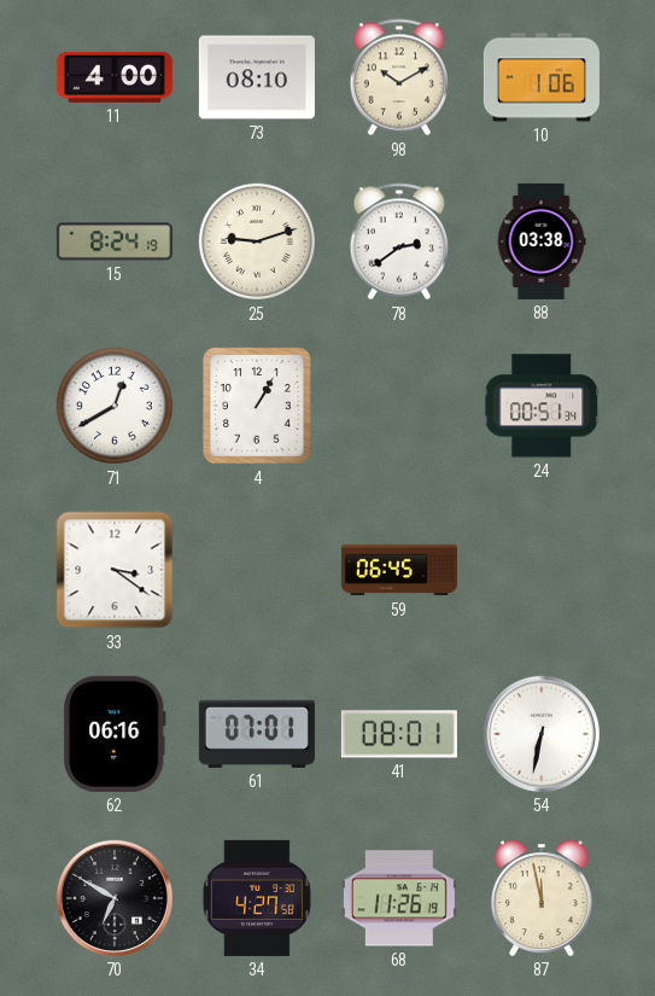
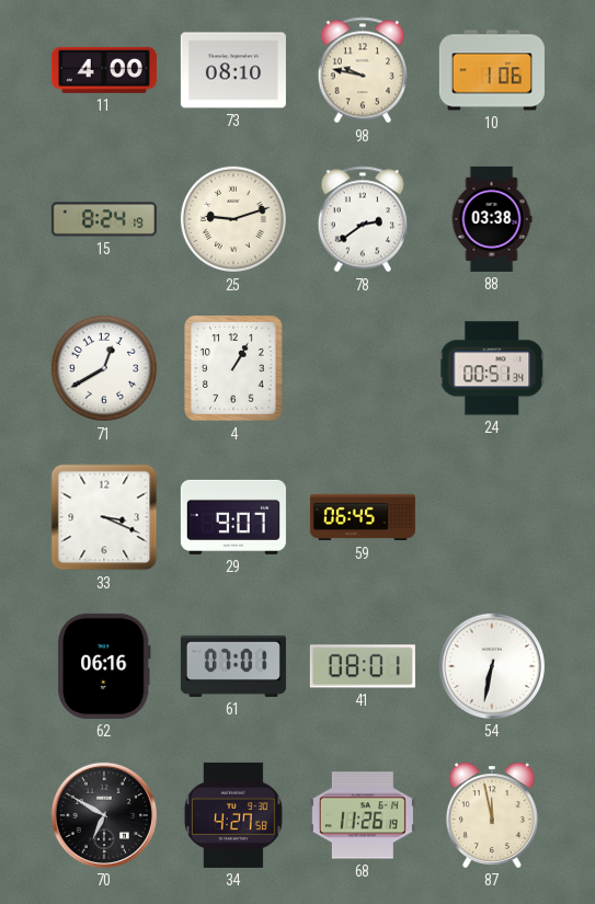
98: 10:10 -> 9:47
33: 3:21 -> 3:19
29: none -> 9:07
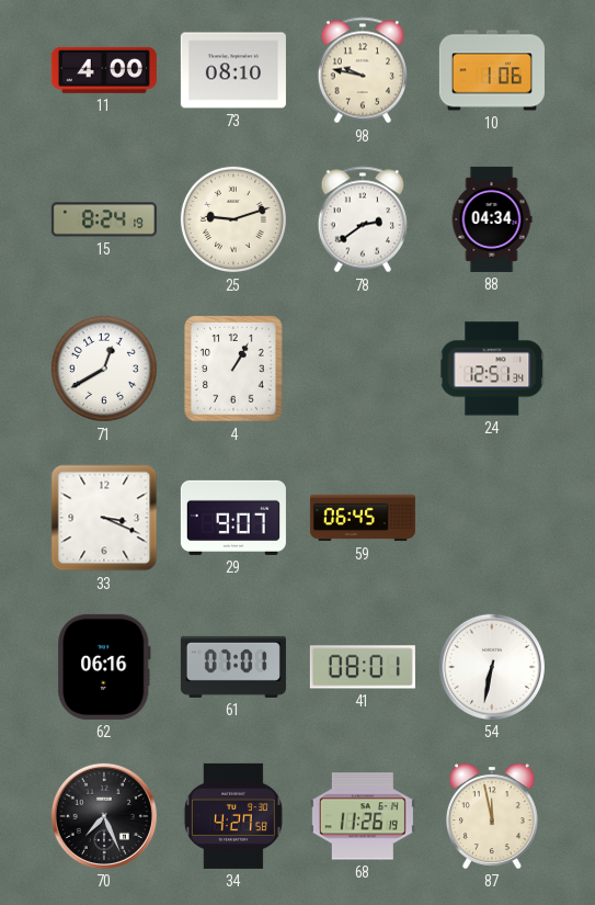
88: 03:38 -> 04:34
24: 00:51 -> 12:51
70: 6:50 -> 7:26
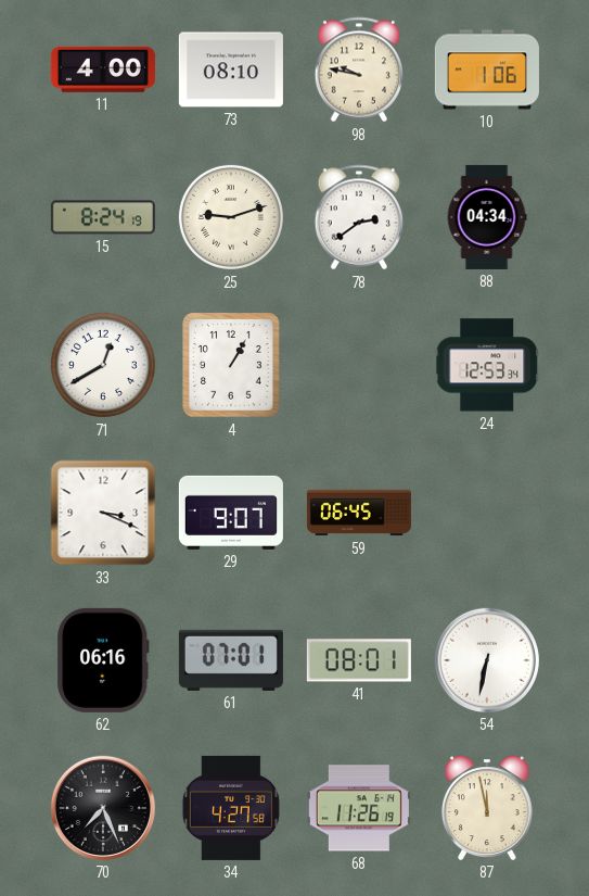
24: 12:51 -> 12:53
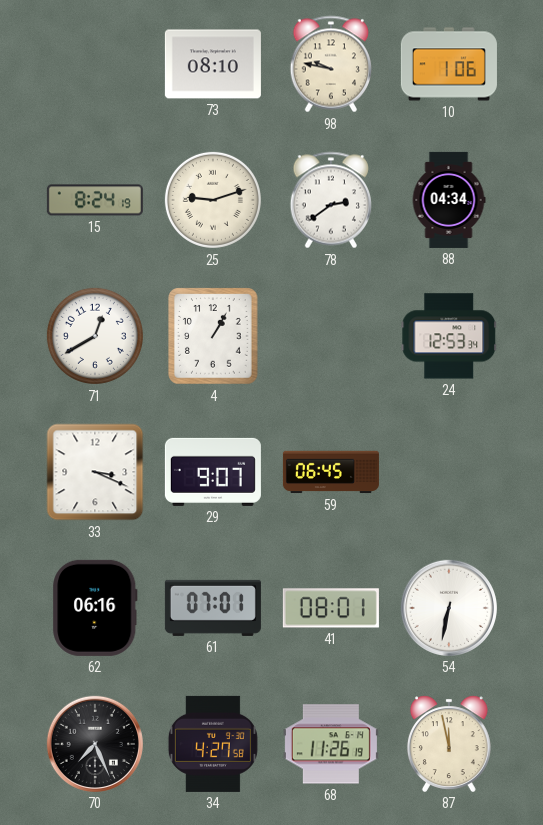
11: 4:00 -> none
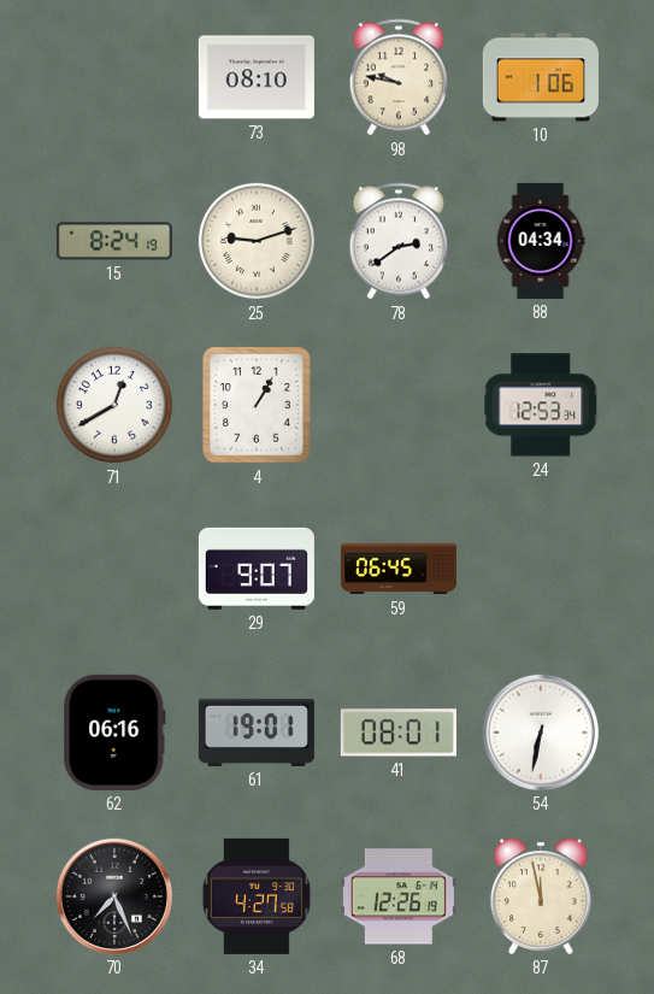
33: 3:19 -> none
61: 07:01 -> 19:01
68: 11:26 -> 12:26
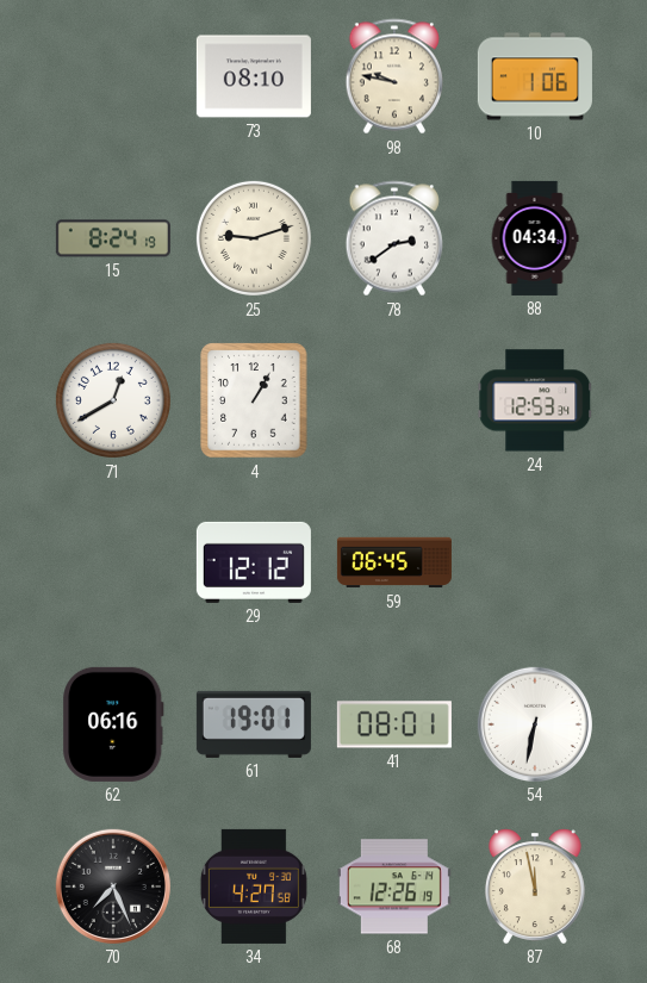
29: 9:07 -> 12:12
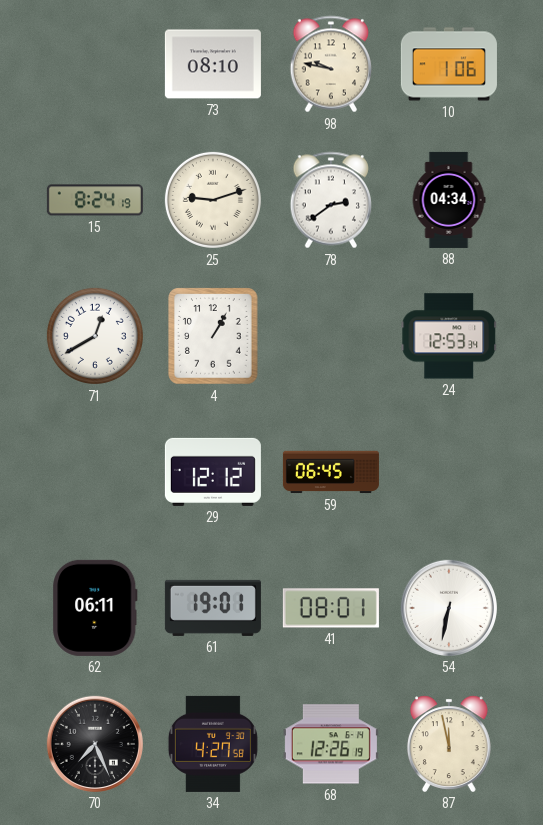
62: 06:16 -> 06:11
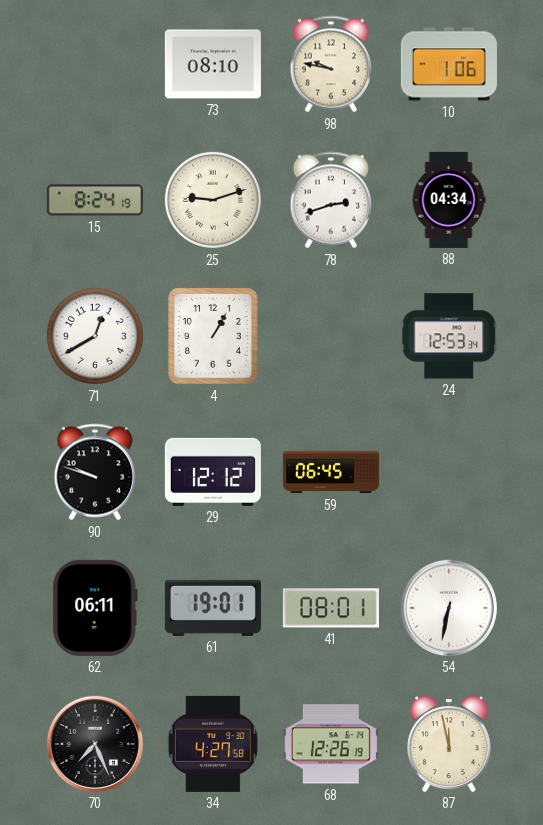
78: 2:39 -> 2:42
90: none -> 9:48
